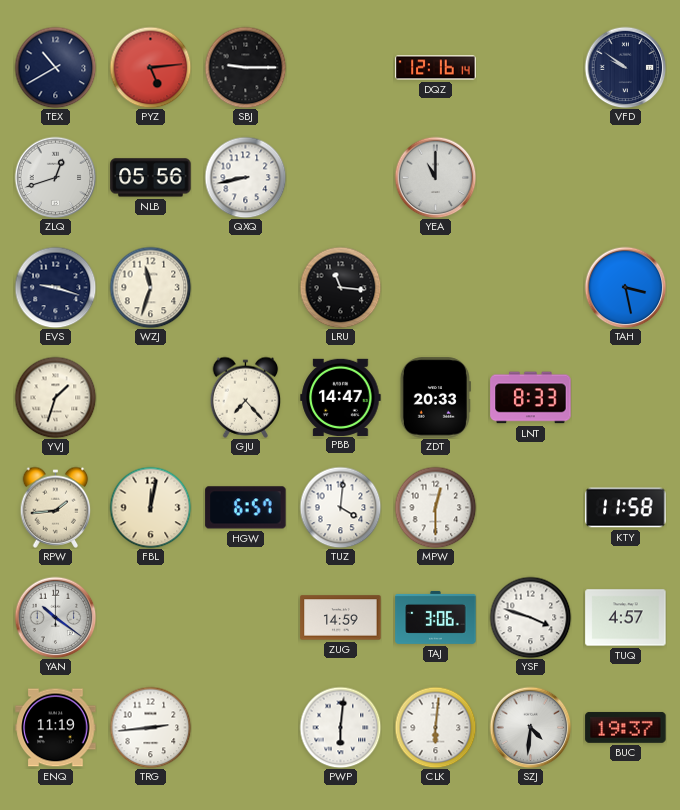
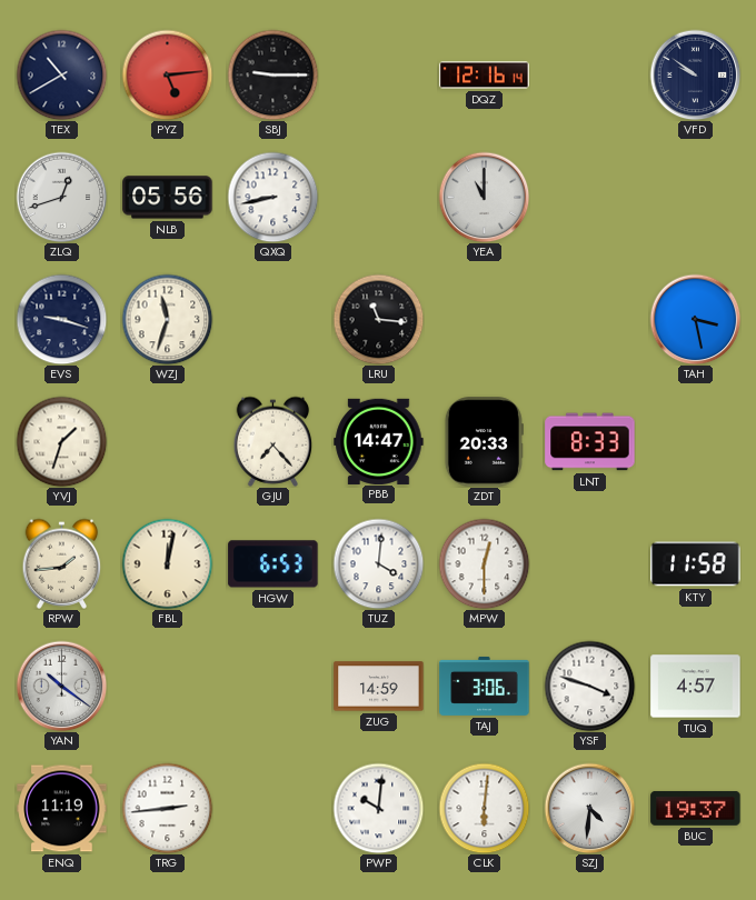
HGW: 6:57 -> 6:53
PWP: 6:01 -> 10:01
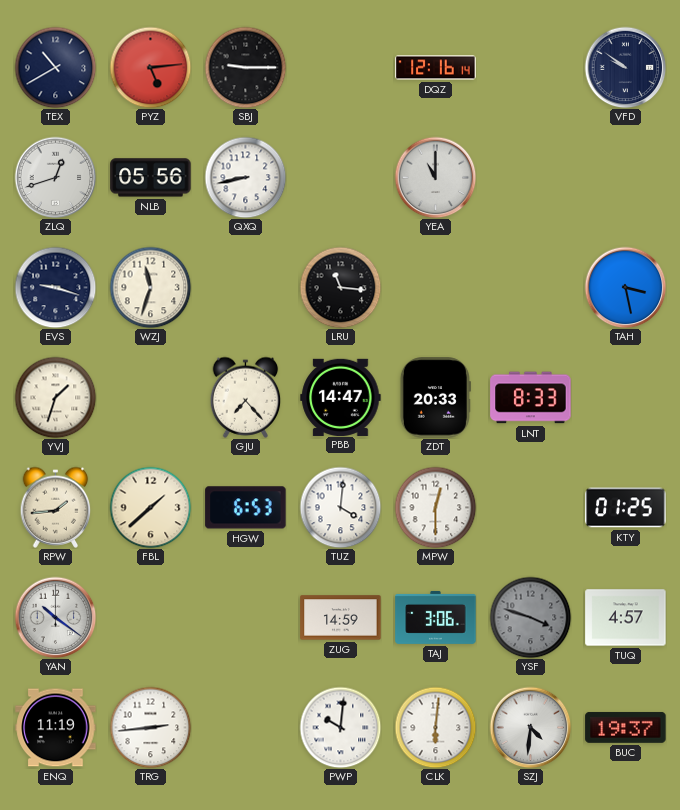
FBL: 12:02 -> 1:38
KTY: 11:58 -> 01:25
YSF dial: white -> grey
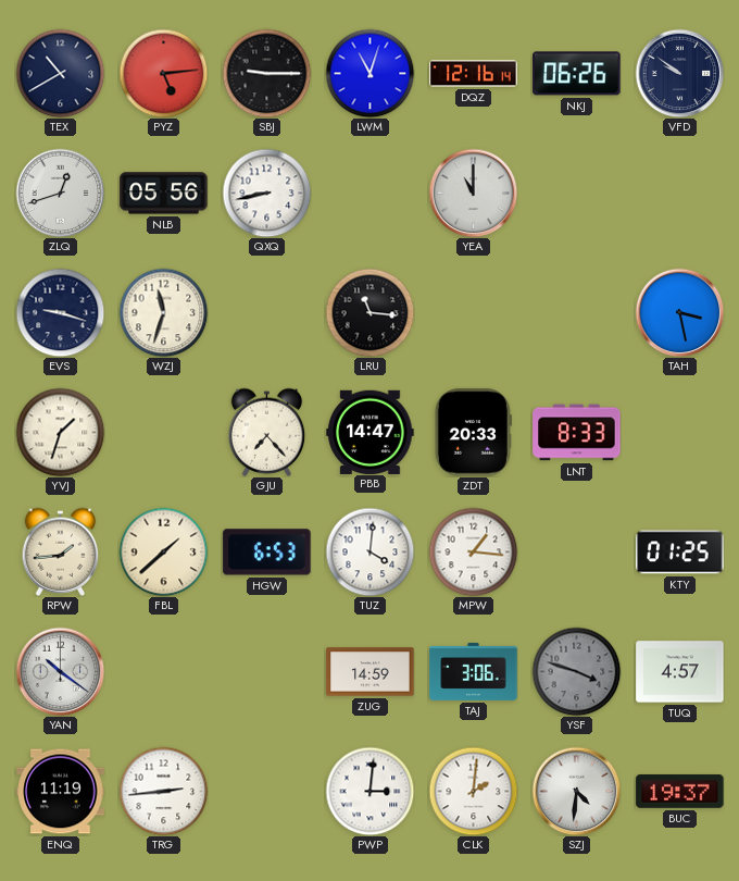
LWM: none -> 11:03
NKJ: none -> 06:26
MPW: 12:30 -> 1:16
PWP: 10:01 -> 3:01
CLK: 6:01 -> 2:01
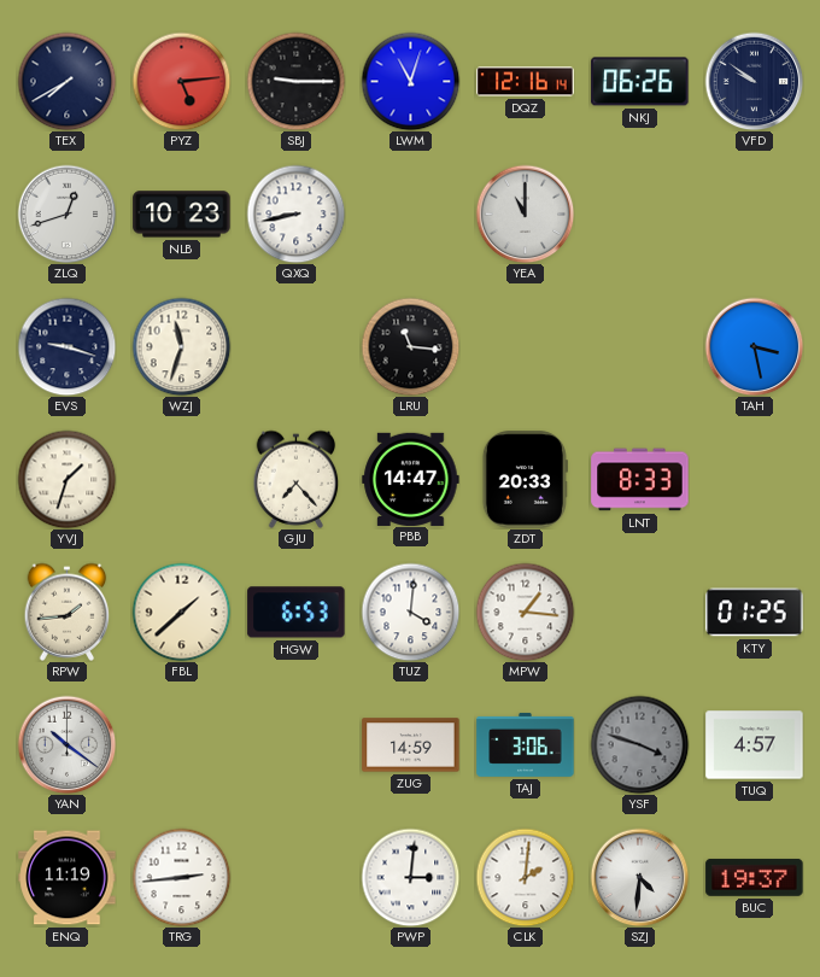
TEX: 10:40 -> 7:40
NLB: 05:56 -> 10:23
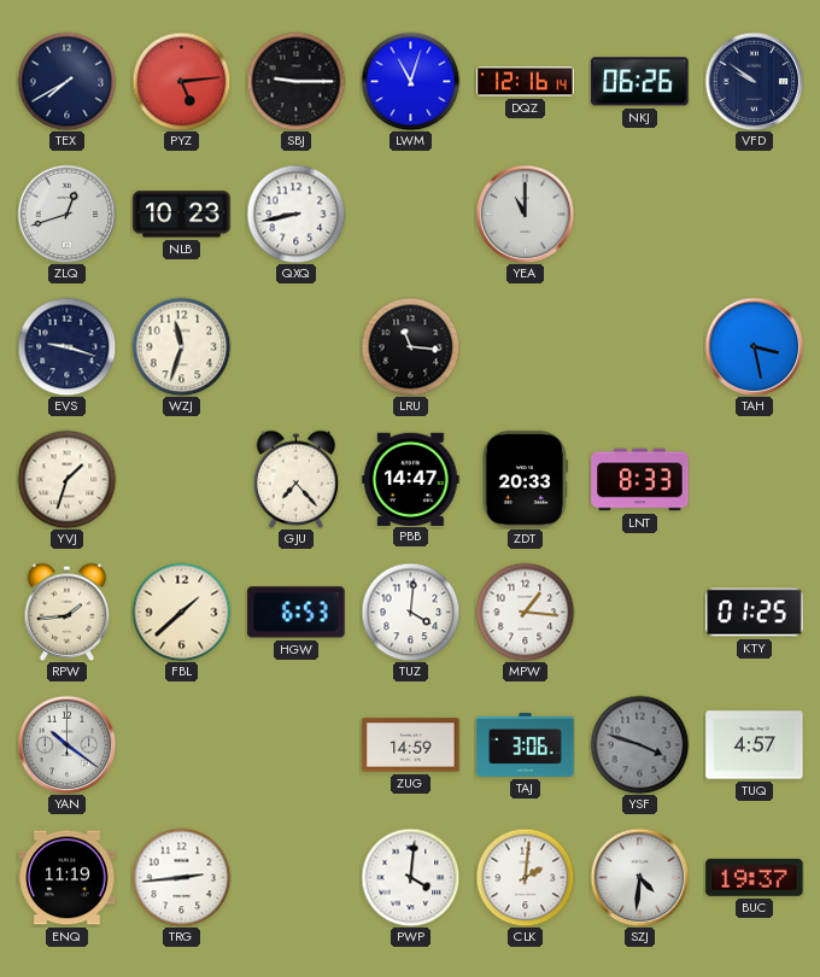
PWP: 3:01 -> 4:01
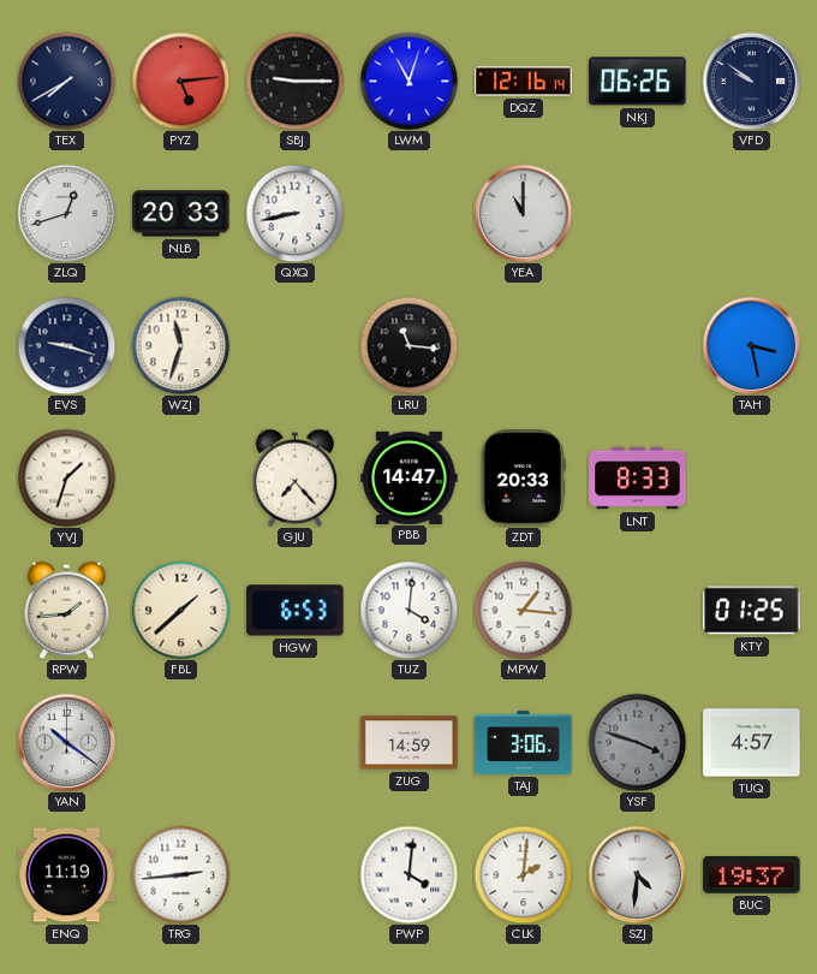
NLB: 10:23 -> 20:33
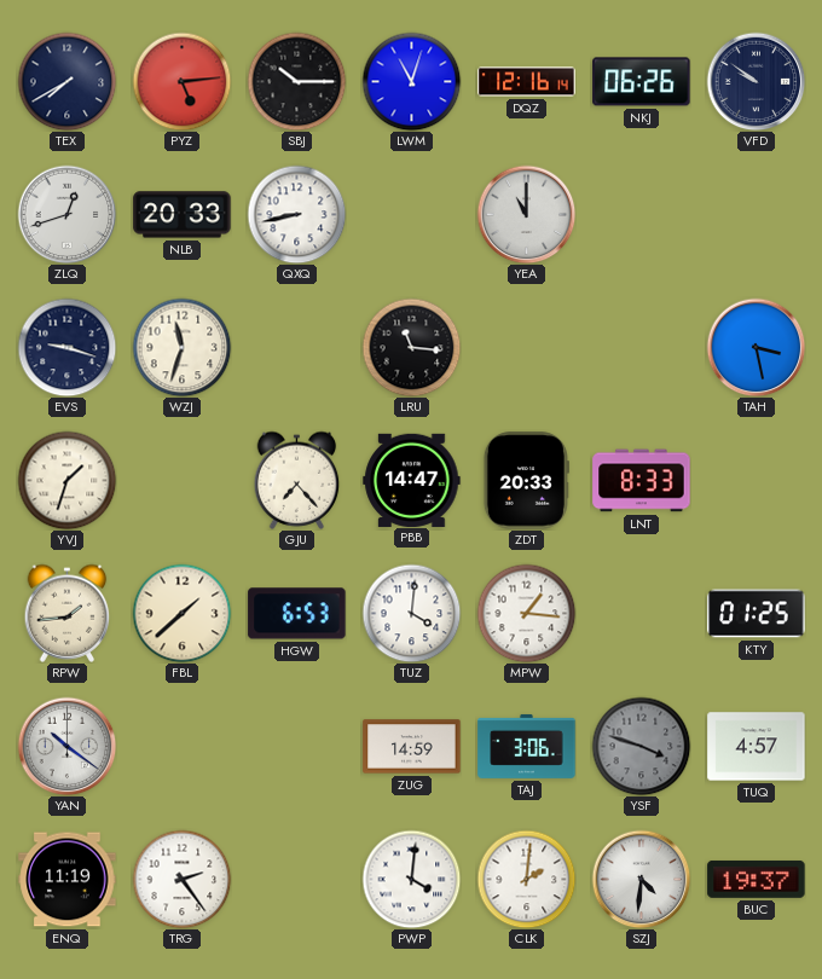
SBJ: 9:15 -> 10:15
TRG: 2:44 -> 2:24
